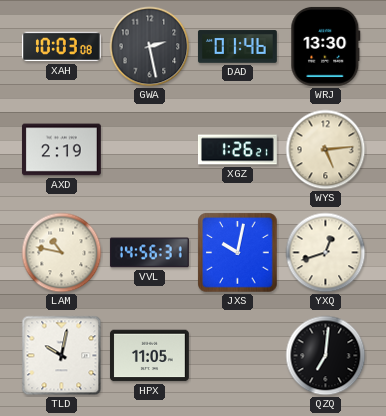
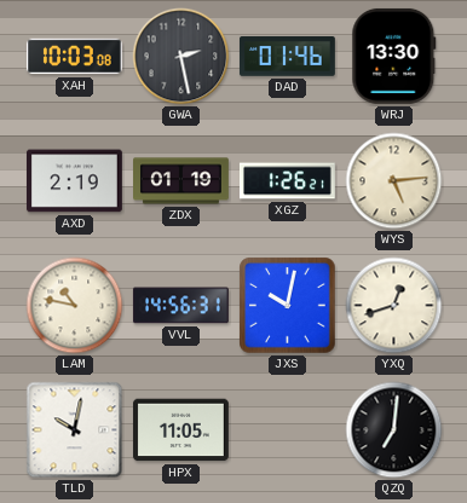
ZDX: none -> 01:19
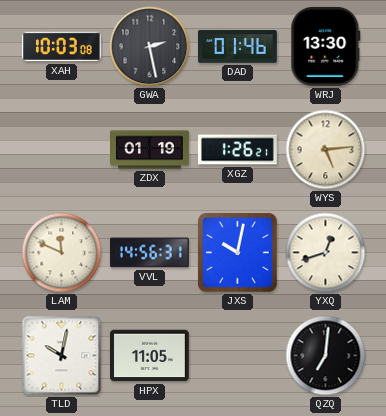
AXD: 2:19 -> none
LAM: 10:47 -> 11:49
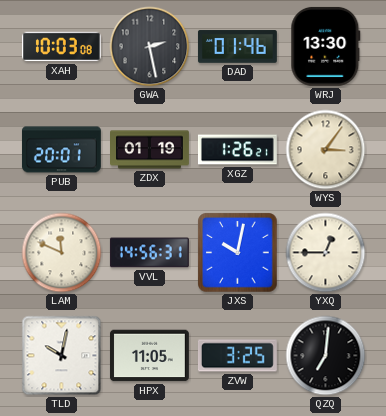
PUB: none -> 20:01
WYS: 5:14 -> 3:06
YXQ: 12:42 -> 12:45
ZVW: none -> 3:25
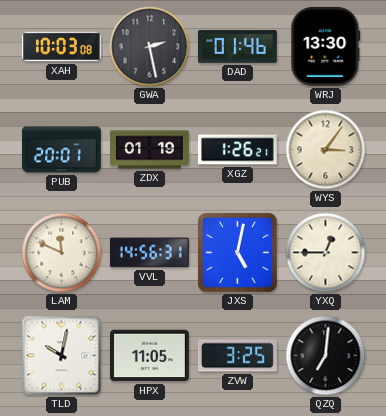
JXS: 10:02 -> 5:02
